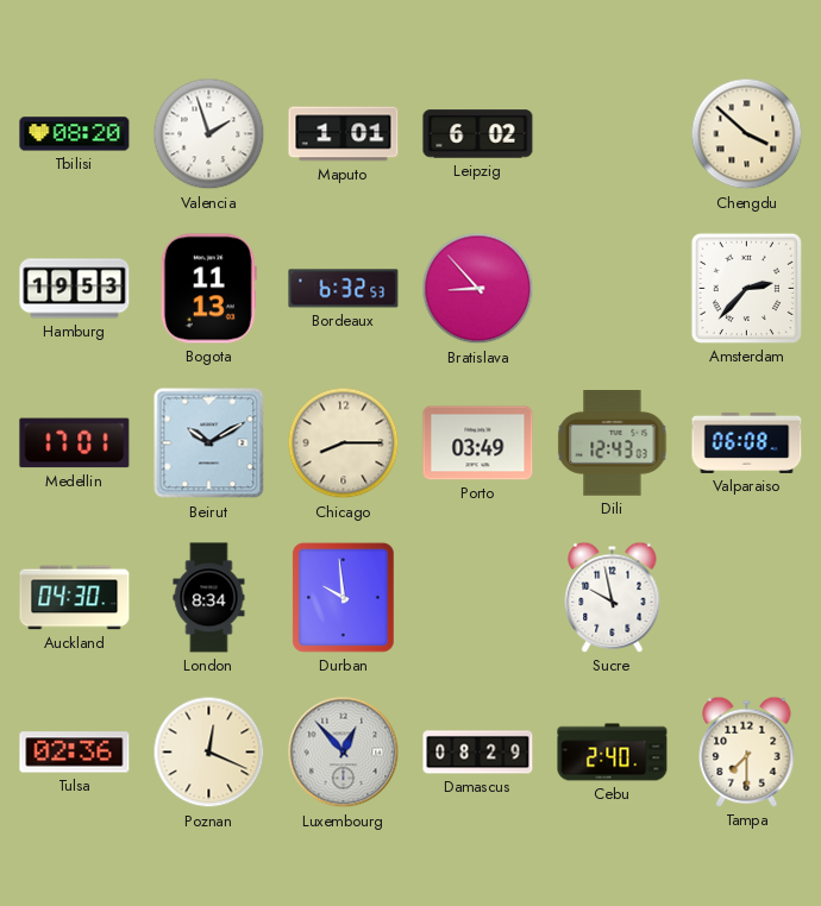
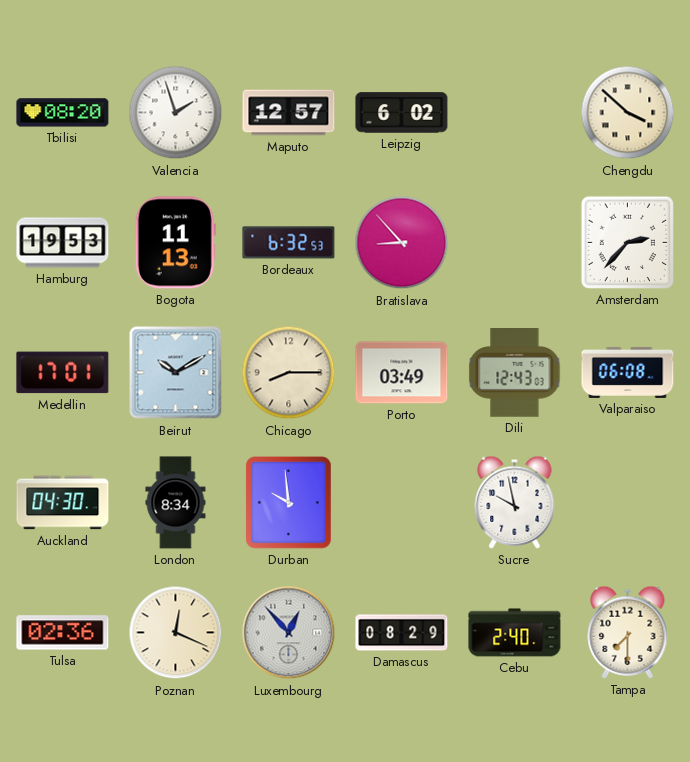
Maputo: 1:01 -> 12:57
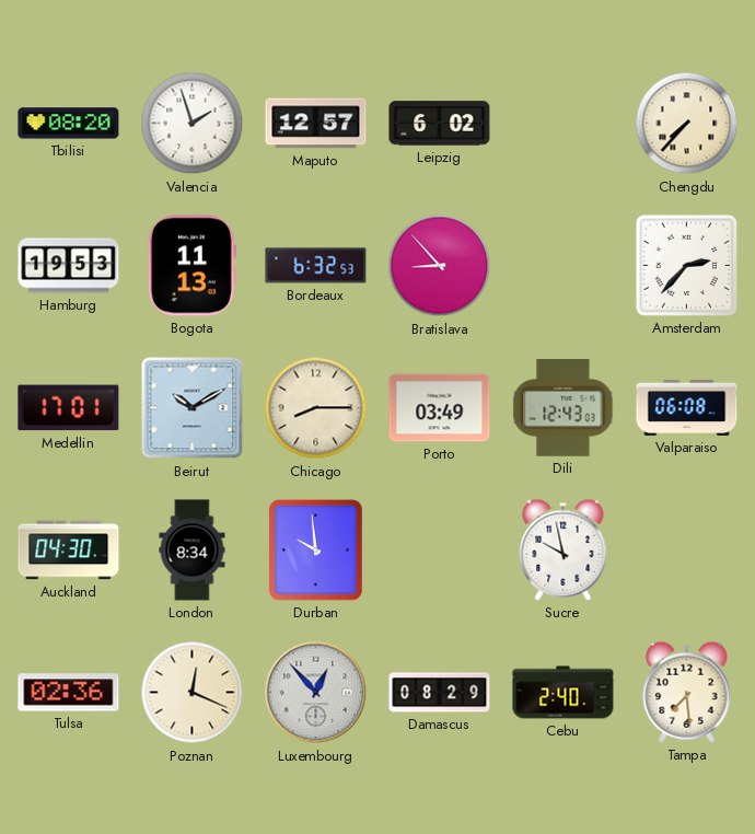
Chengdu: 3:52 -> 7:37
Tampa: 7:30 -> 7:29
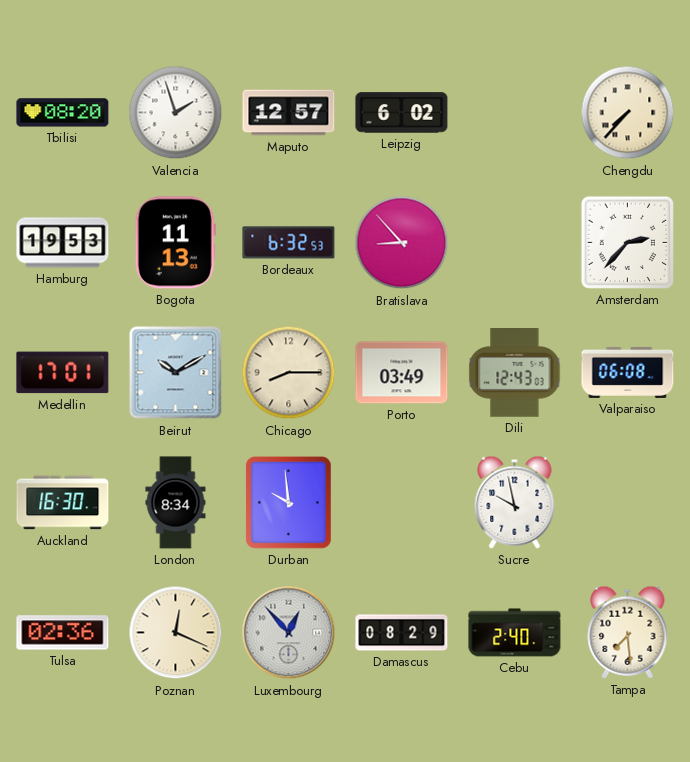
Auckland: 04:30 -> 16:30
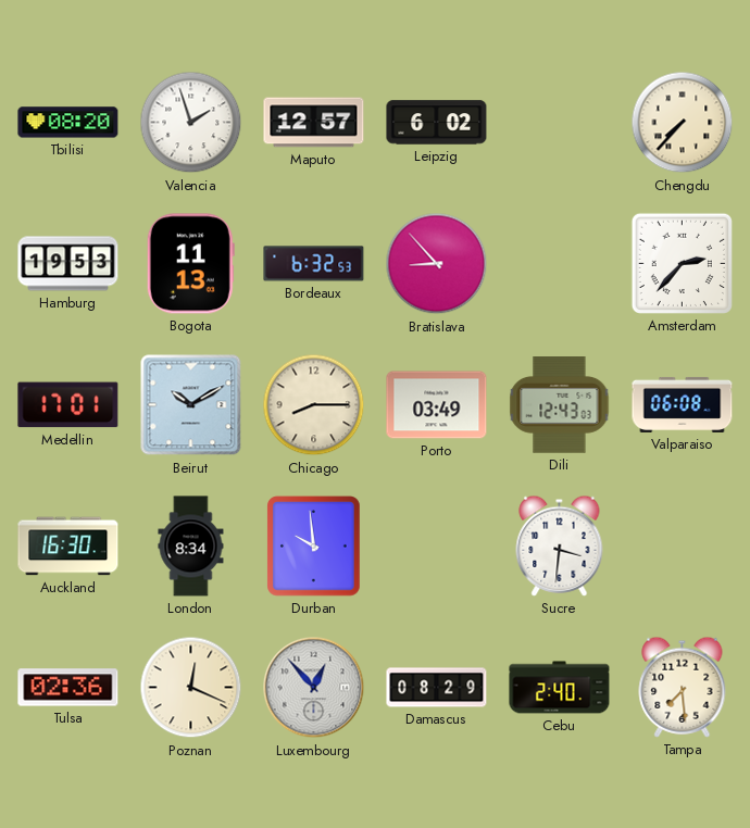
Sucre: 9:58 -> 3:31
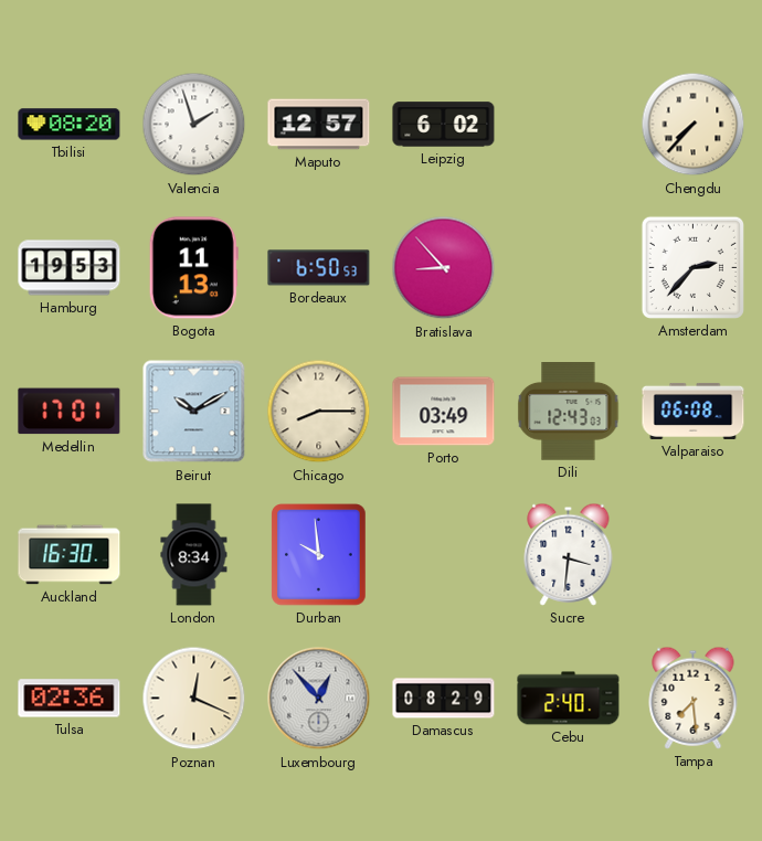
Bordeaux: 6:32 -> 6:50
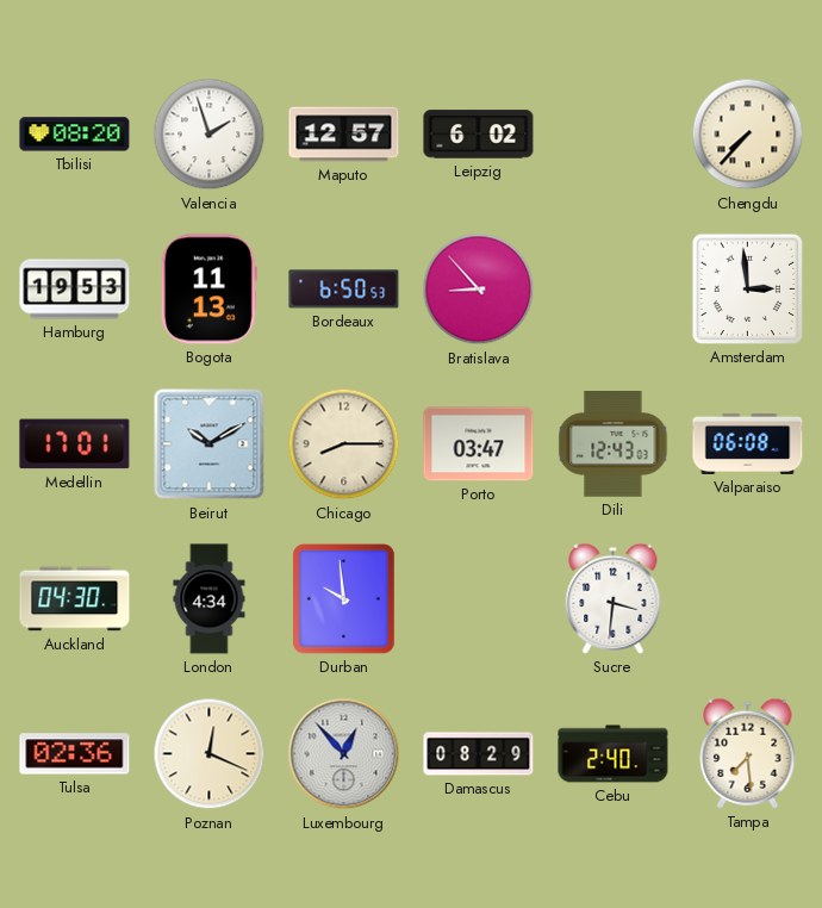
Amsterdam: 2:37 -> 2:59
Porto: 03:49 -> 03:47
Auckland: 16:30 -> 04:30
London: 8:34 -> 4:34
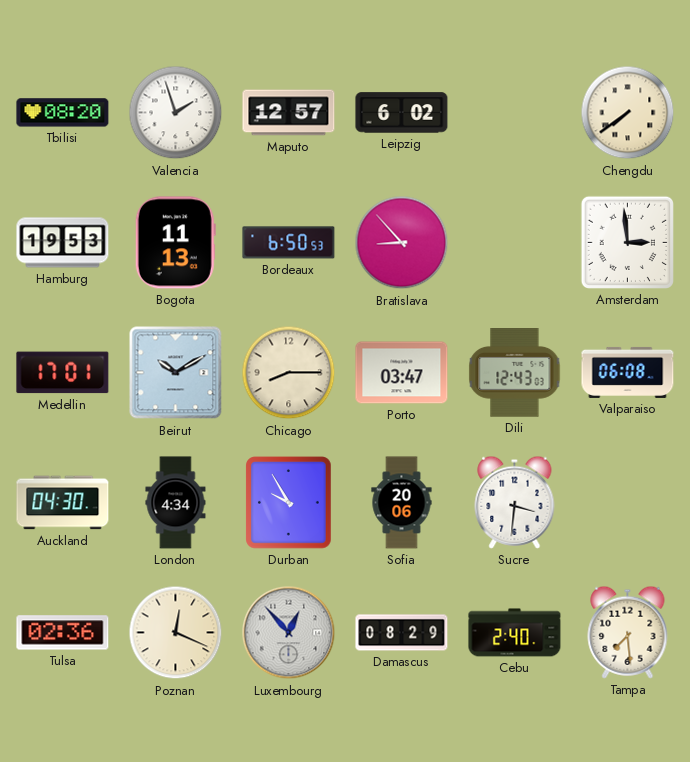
Chengdu: 7:37 -> 7:39
Durban: 9:59 -> 9:55
Sofia: none -> 20:06
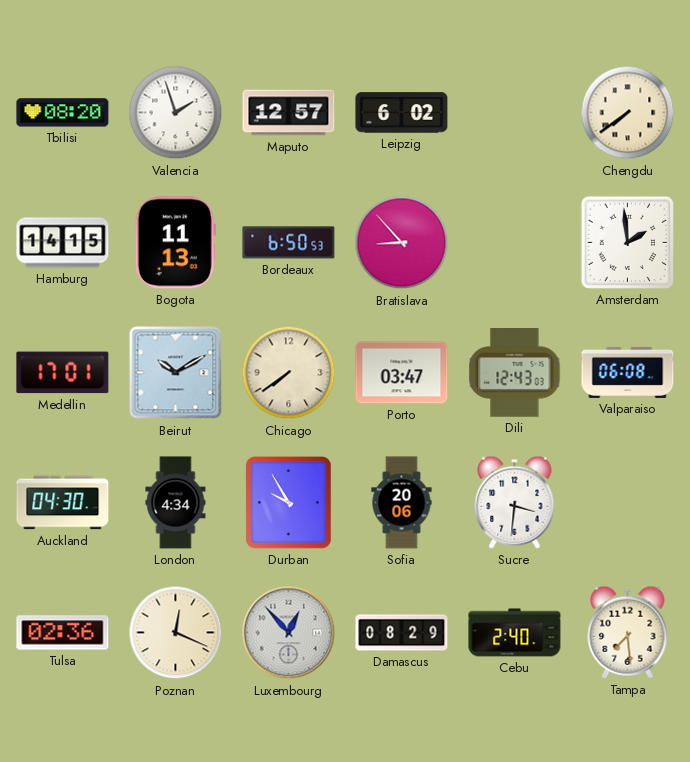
Hamburg: 19:53 -> 14:15
Amsterdam: 2:59 -> 1:59
Chicago: 8:15 -> 7:39
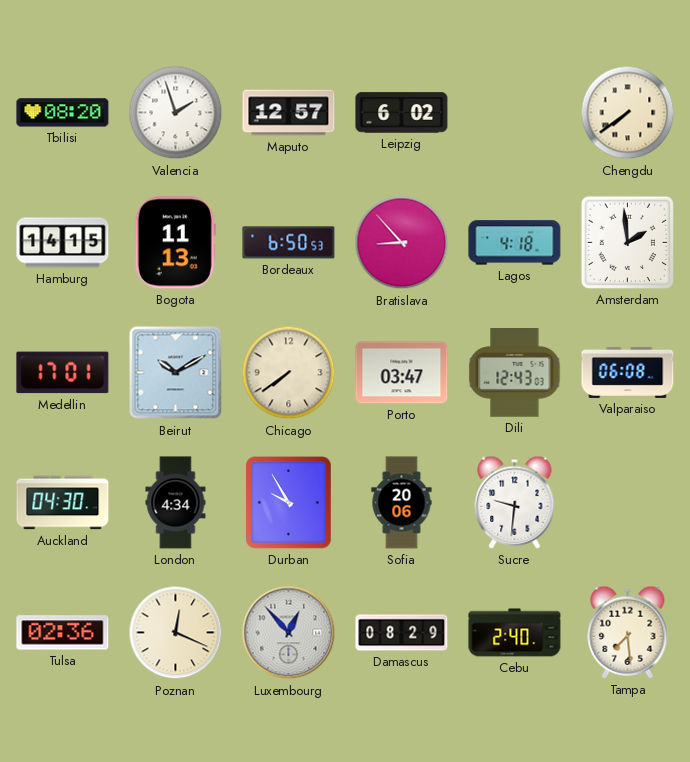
Lagos: none -> 4:18
Sucre: 3:31 -> 9:31
